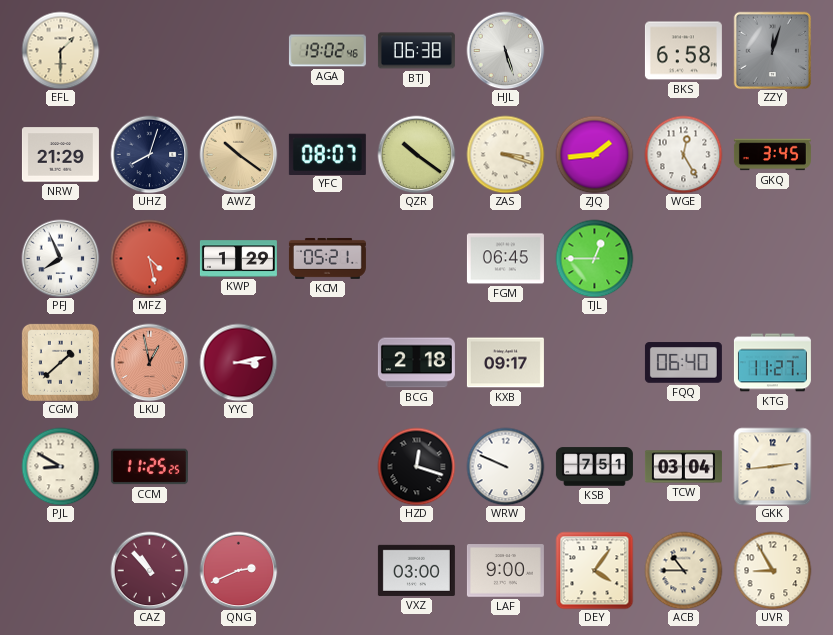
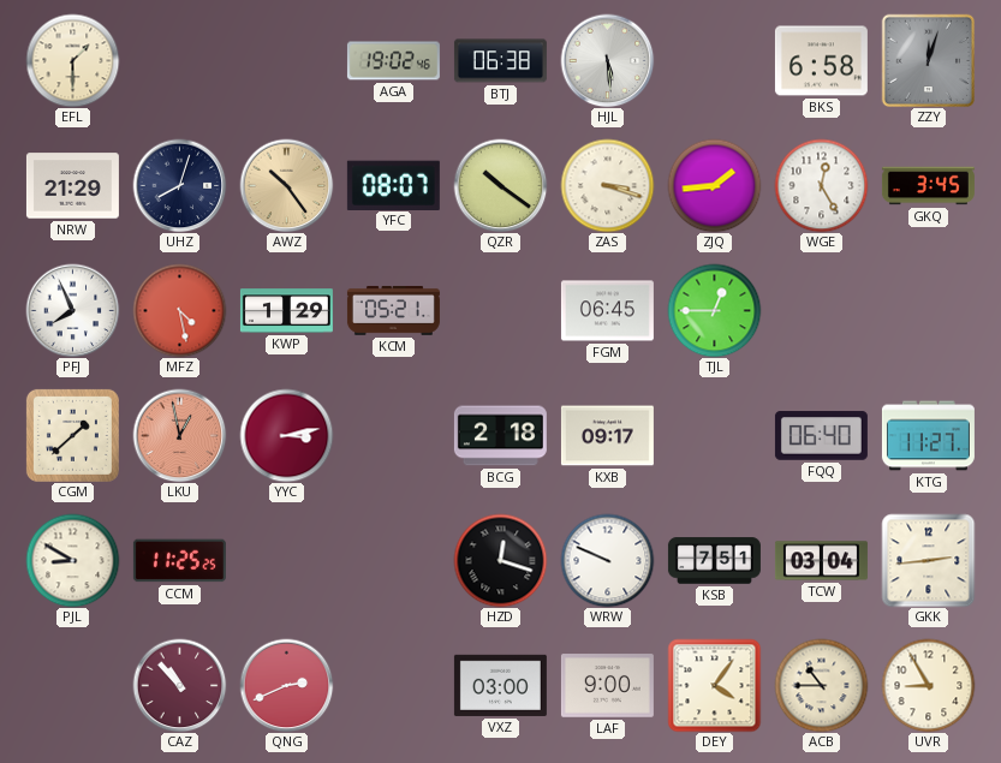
HJL: 5:27 -> 5:29
AWZ: 10:21 -> 10:24
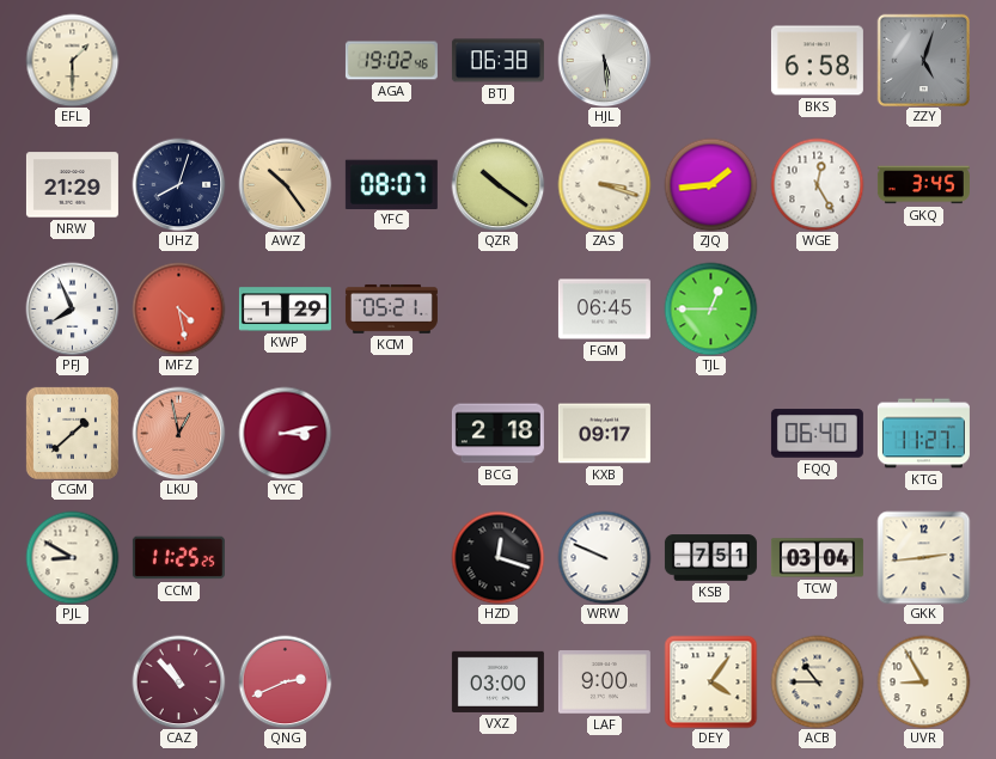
ZZY: 12:03 -> 5:03
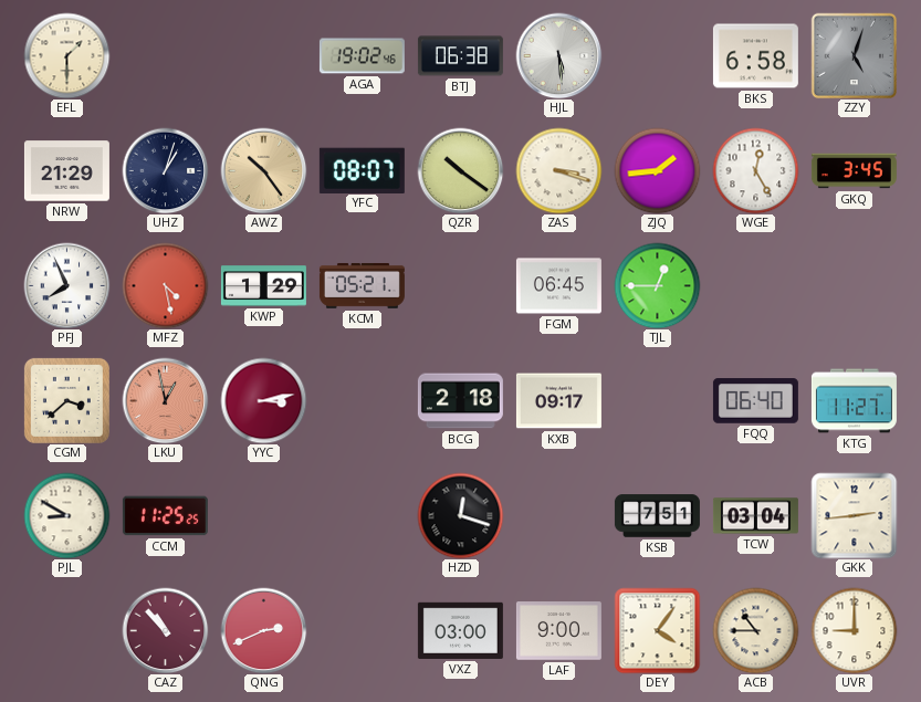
UHZ: 8:03 -> 1:03
CGM: 1:38 -> 3:38
WRW: 9:49 -> none
UVR: 8:55 -> 9:00
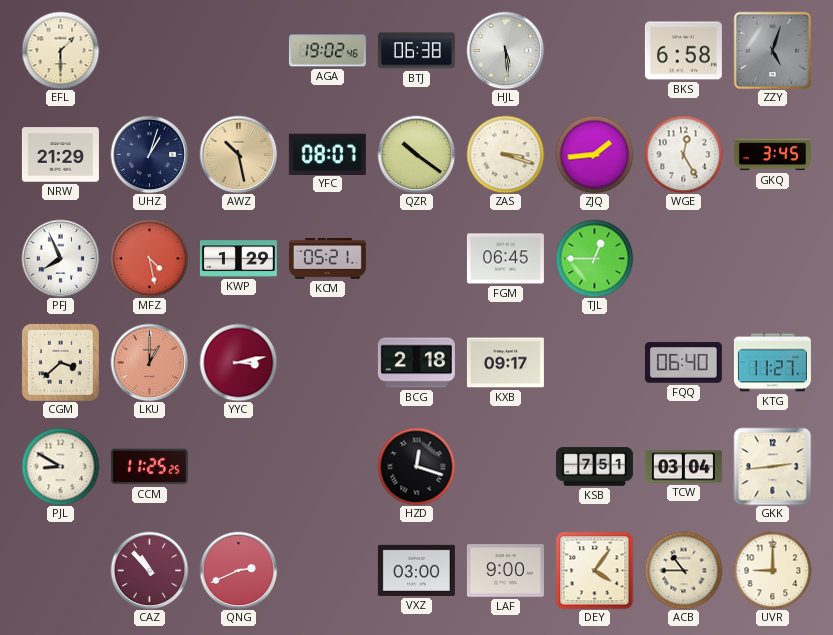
AWZ: 10:24 -> 10:28
LKU: 12:58 -> 1:00
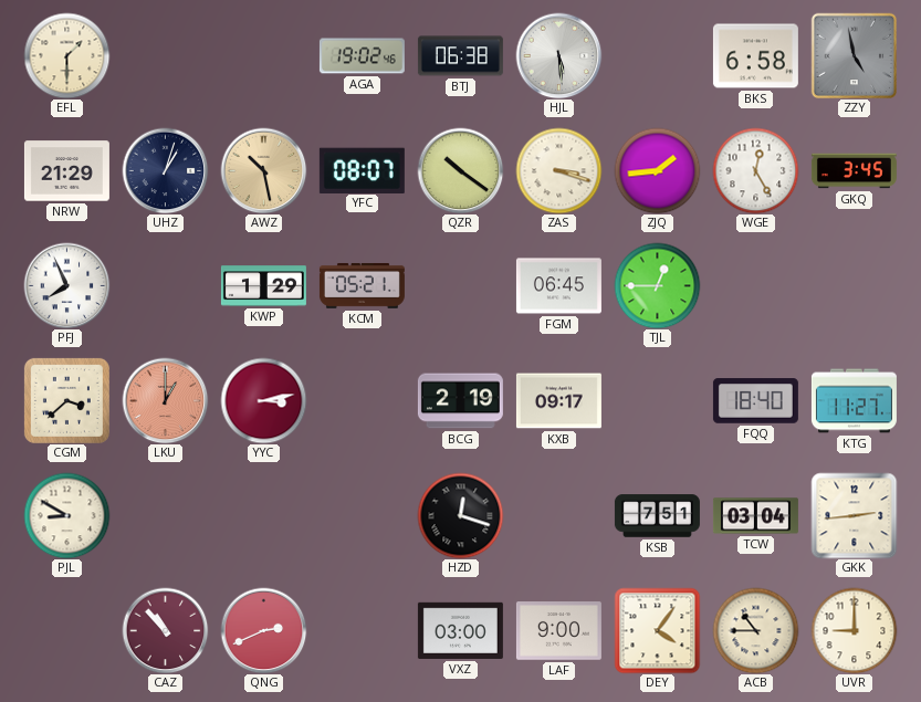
ZZY: 5:03 -> 4:58
MFZ: 4:28 -> none
BCG: 2:18 -> 2:19
FQQ: 06:40 -> 18:40
CCM: 11:25 -> none
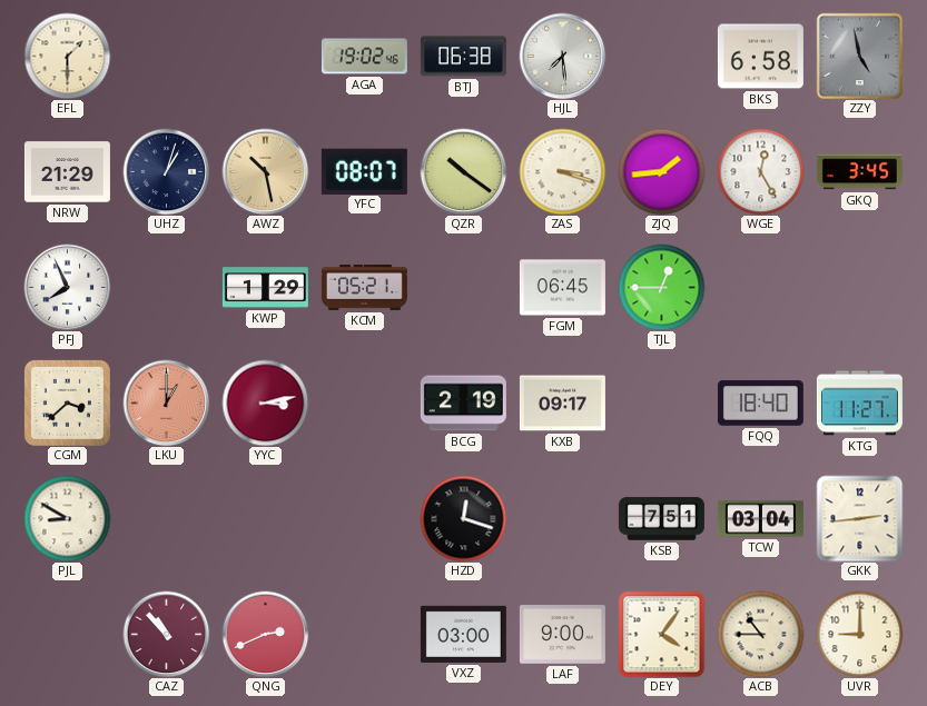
HJL: 5:29 -> 7:29
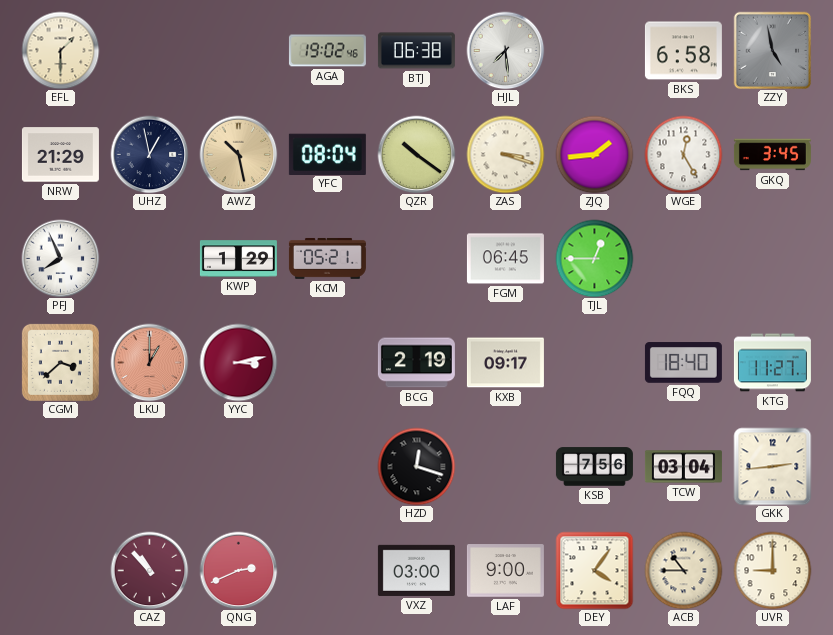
UHZ: 1:03 -> 12:58
YFC: 08:07 -> 08:04
PJL: 8:50 -> none
KSB: 7:51 -> 7:56
